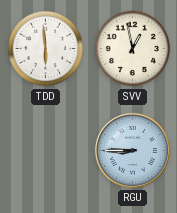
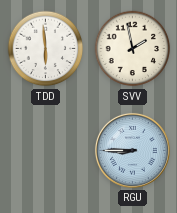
SVV: 12:58 -> 1:58
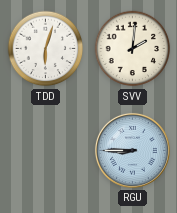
TDD: 5:59 -> 6:03
SVV: 1:58 -> 2:01
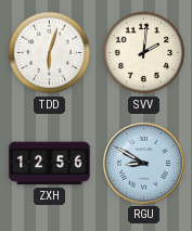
ZXH: none -> 12:56
RGU: 8:45 -> 8:50
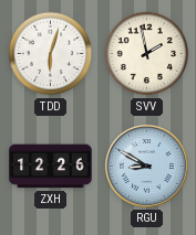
SVV: 2:01 -> 1:58
ZXH: 12:56 -> 12:26
